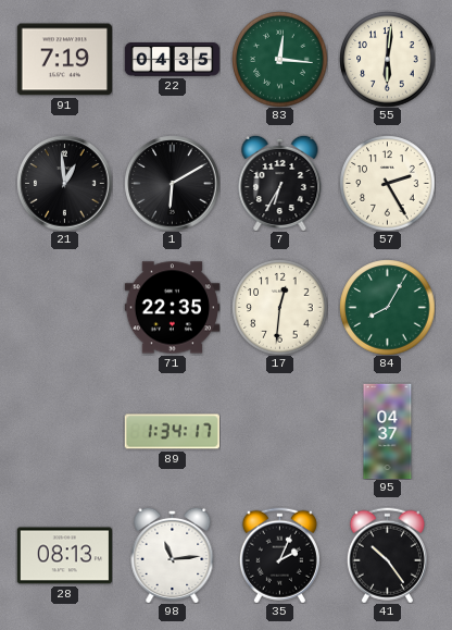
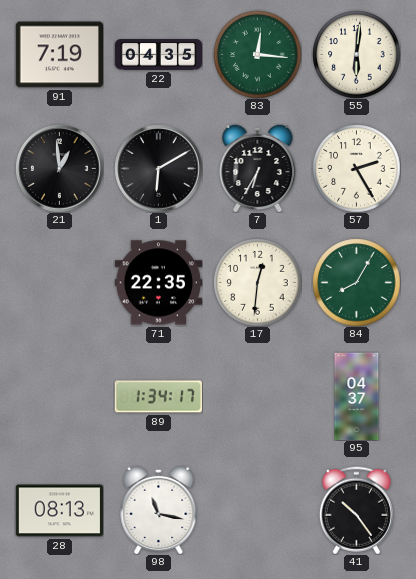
98: 11:14 -> 11:17
35: 2:04 -> none
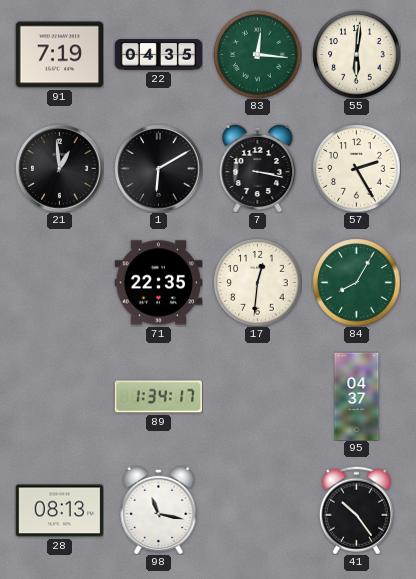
7: 6:35 -> 3:17
